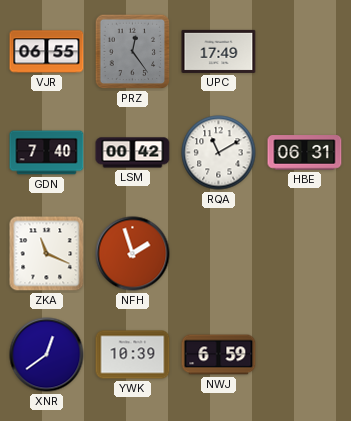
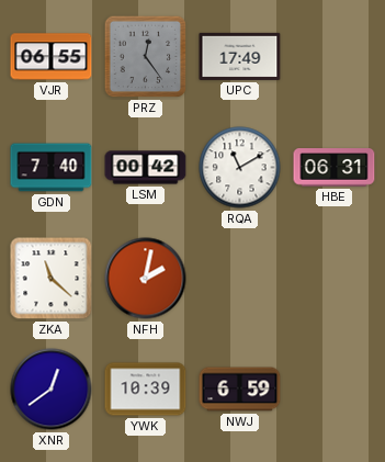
ZKA: 11:19 -> 11:22
NFH: 1:57 -> 2:02
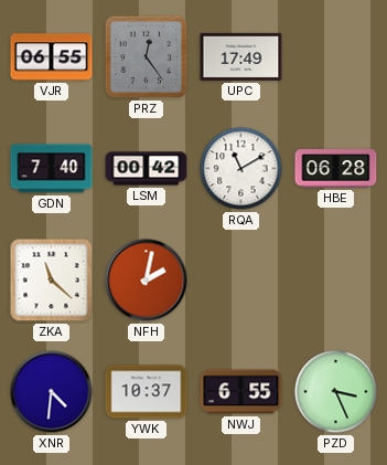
HBE: 06:31 -> 06:28
XNR: 12:39 -> 4:31
YWK: 10:39 -> 10:37
NWJ: 6:59 -> 6:55
PZD: none -> 3:26
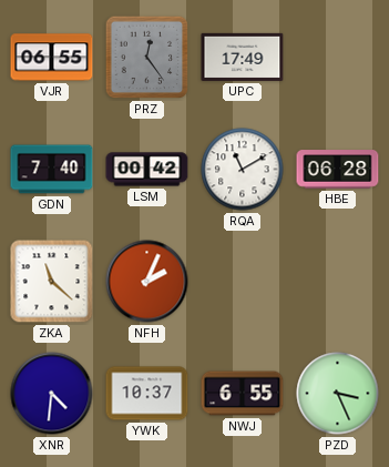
NFH: 2:02 -> 2:04
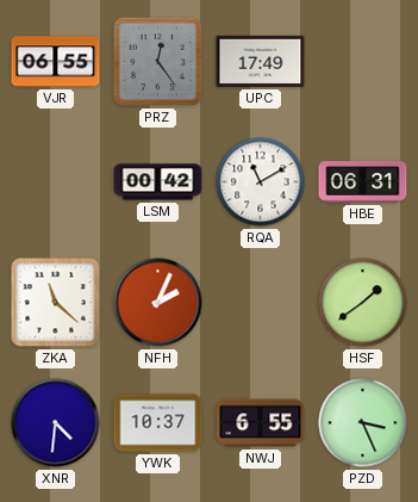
GDN: 7:40 -> none
HBE: 06:28 -> 06:31
HSF: none -> 1:39
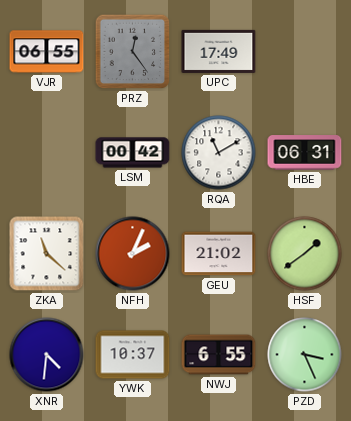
GEU: none -> 21:02
